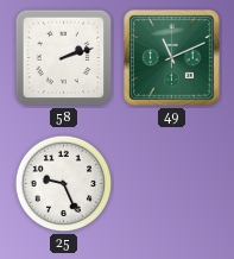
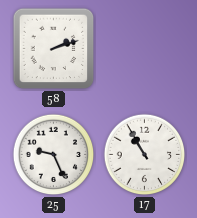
49: 11:11 -> none
17: none -> 10:55
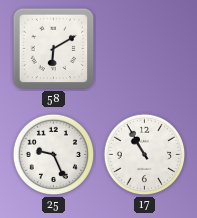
58: 2:12 -> 6:10
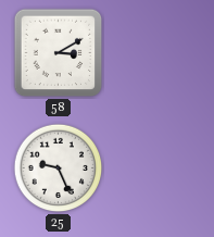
58: 6:10 -> 3:10
17: 10:55 -> none
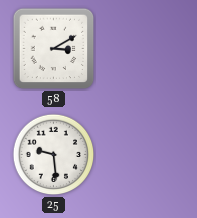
25: 9:26 -> 9:29
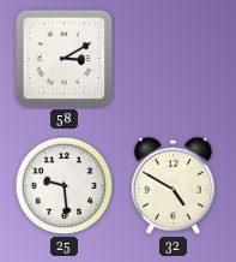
32: none -> 4:50
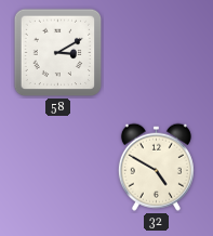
25: 9:29 -> none
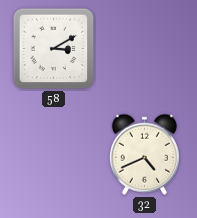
32: 4:50 -> 4:41
